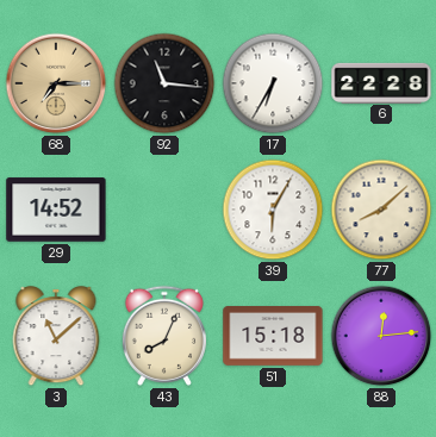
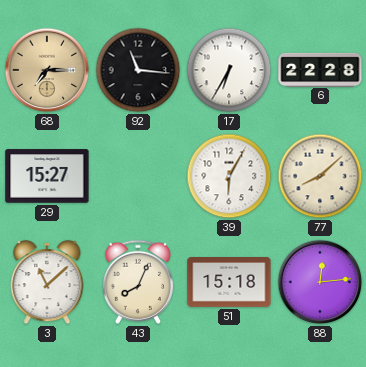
29: 14:52 -> 15:27
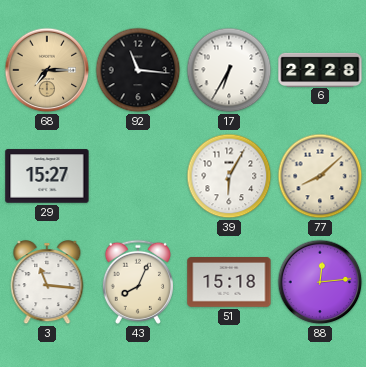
3: 11:08 -> 11:16
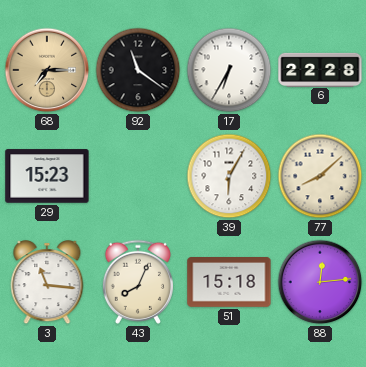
92: 11:16 -> 11:21
29: 15:27 -> 15:23
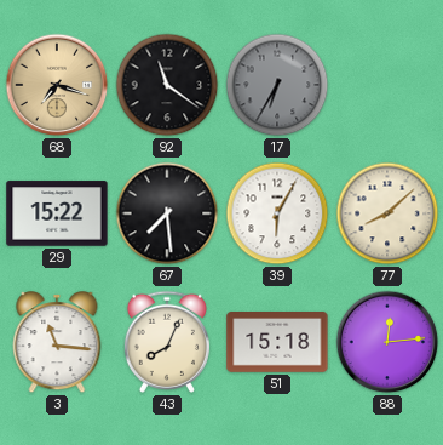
68: 7:15 -> 7:18
17 dial: white -> grey
6: 22:28 -> none
29: 15:23 -> 15:22
67: none -> 7:29
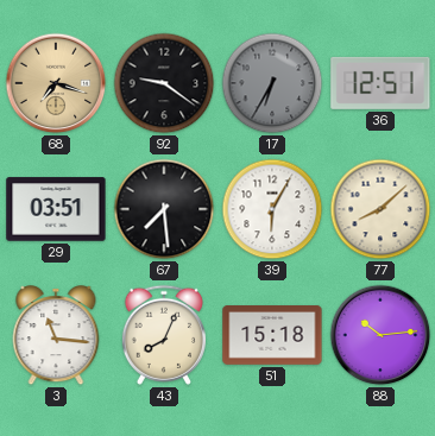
92: 11:21 -> 9:21
36: none -> 12:51
29: 15:22 -> 03:51
88: 12:14 -> 10:14
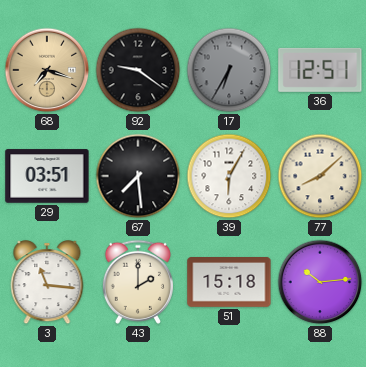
43: 8:04 -> 2:00
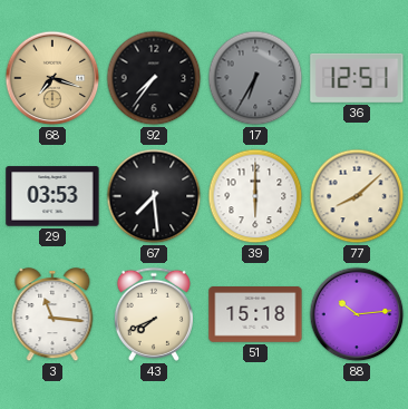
92: 9:21 -> 7:36
29: 03:51 -> 03:53
39: 6:05 -> 6:00
43: 2:00 -> 7:41
